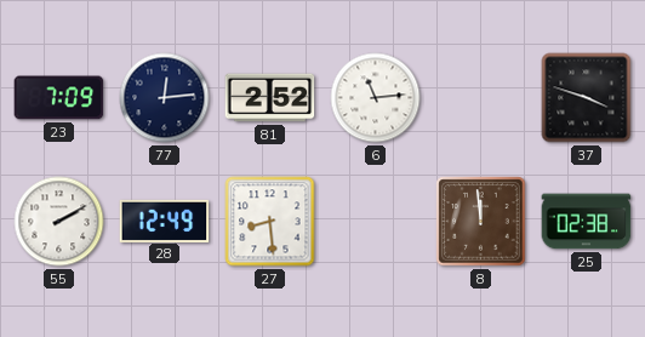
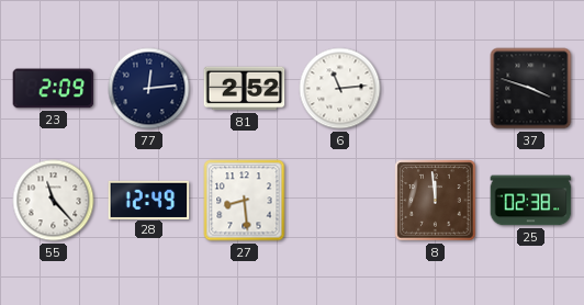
23: 7:09 -> 2:09
55: 2:10 -> 11:23
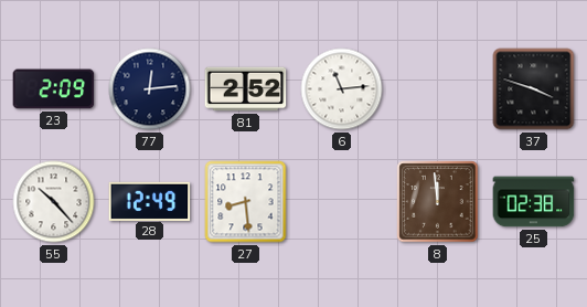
55: 11:23 -> 10:23
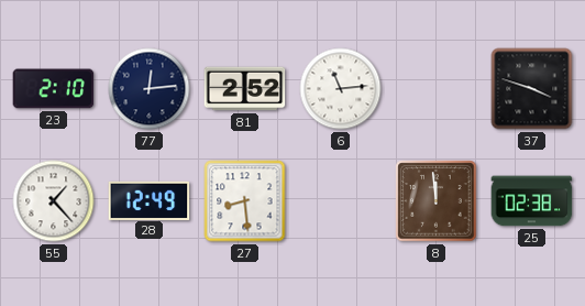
23: 2:09 -> 2:10
55: 10:23 -> 1:23
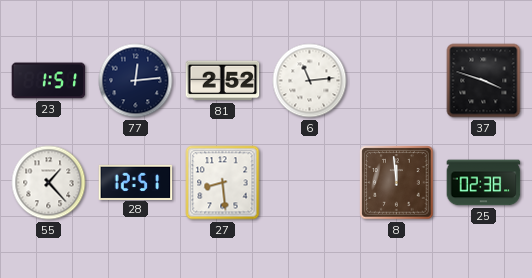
23: 2:10 -> 1:51
28: 12:49 -> 12:51
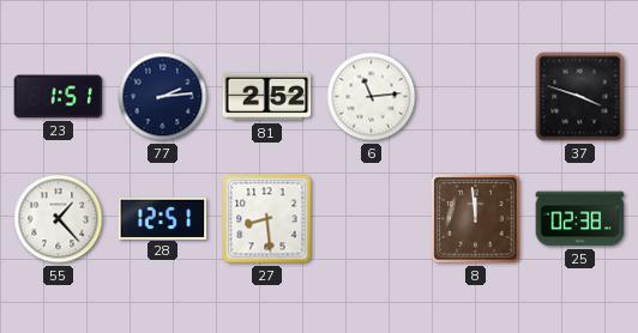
77: 12:14 -> 2:14
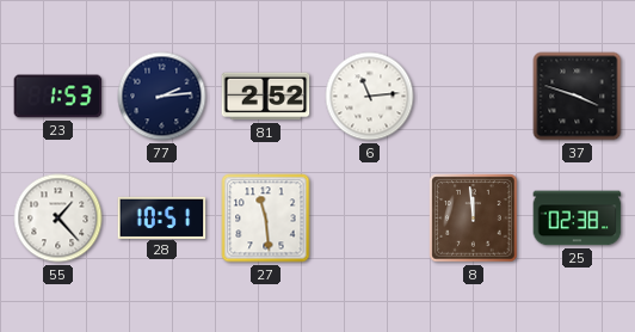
23: 1:51 -> 1:53
28: 12:51 -> 10:51
27: 8:29 -> 11:29
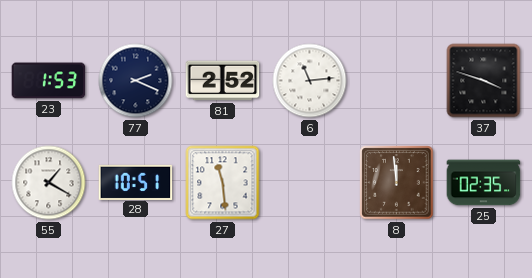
77: 2:14 -> 2:19
55: 1:23 -> 1:20
25: 02:38 -> 02:35
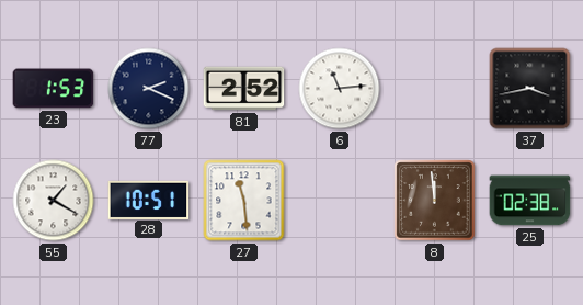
37: 3:48 -> 3:43
25: 02:35 -> 02:38
